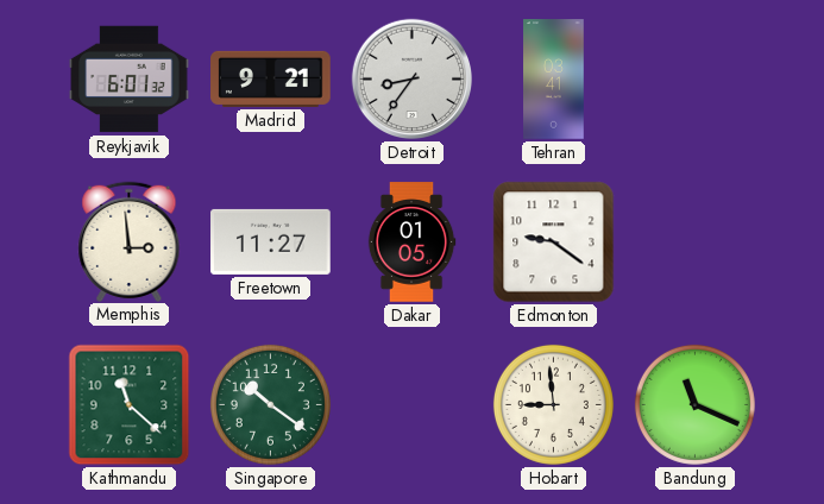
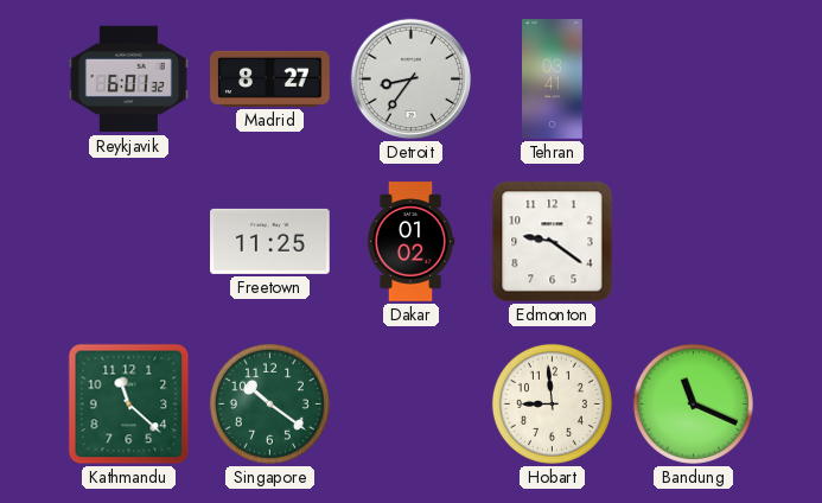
Madrid: 9:21 -> 8:27
Memphis: 2:59 -> none
Freetown: 11:27 -> 11:25
Dakar: 01:05 -> 01:02
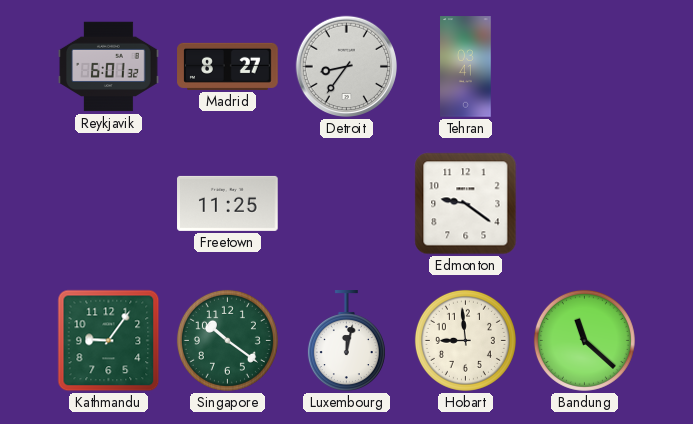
Dakar: 01:02 -> none
Kathmandu: 11:22 -> 9:06
Luxembourg: none -> 12:02
Bandung: 11:19 -> 11:22
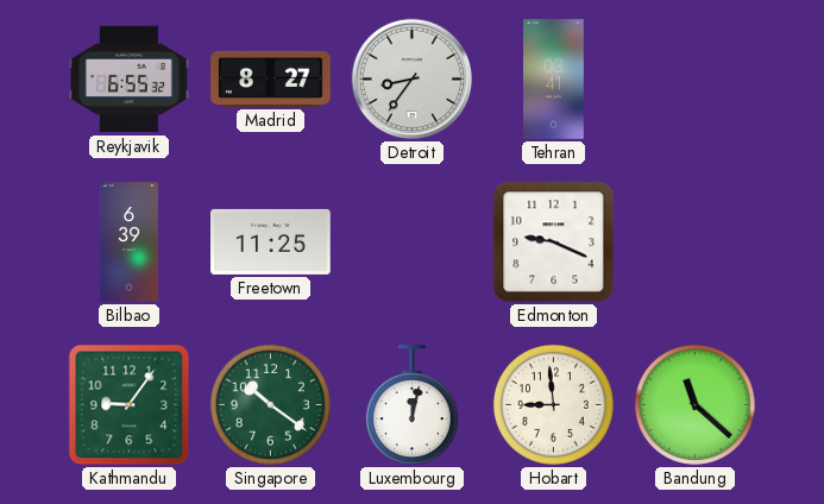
Reykjavik: 6:01 -> 6:55
Bilbao: none -> 6:39
Edmonton: 9:21 -> 9:19
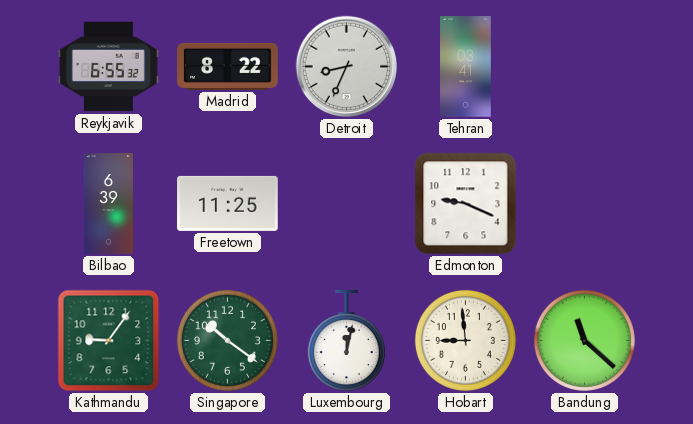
Madrid: 8:27 -> 8:22
Detroit: 8:36 -> 8:34
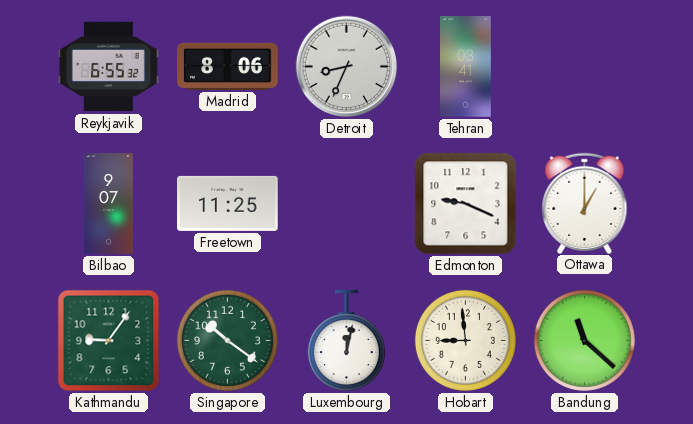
Madrid: 8:22 -> 8:06
Bilbao: 6:39 -> 9:07
Ottawa: none -> 1:00
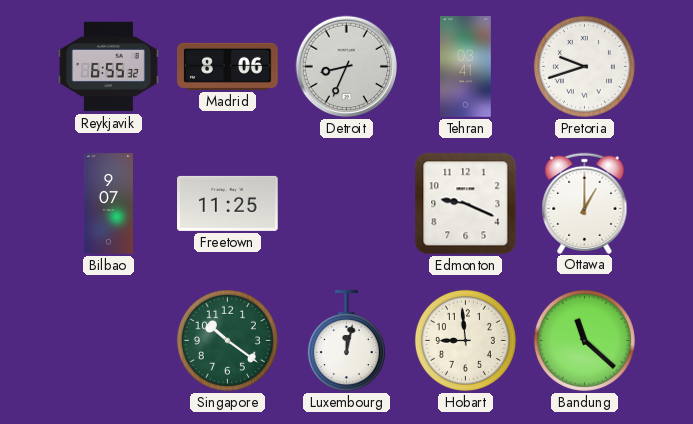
Pretoria: none -> 9:42
Kathmandu: 9:06 -> none
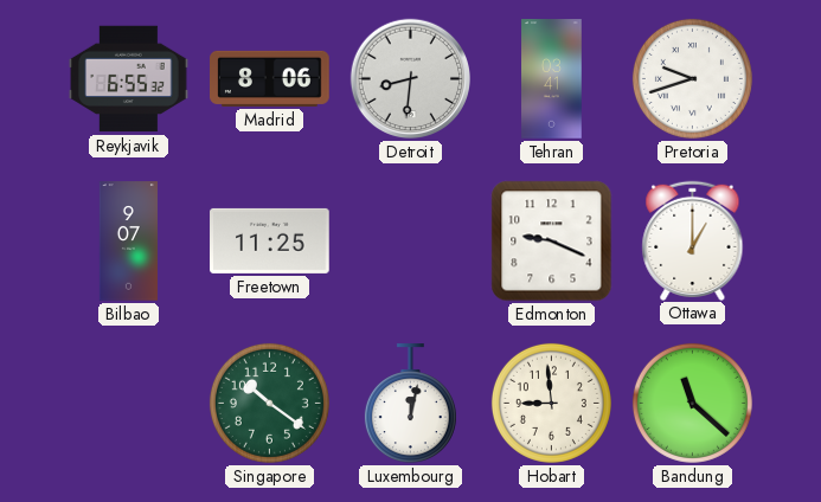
Detroit: 8:34 -> 8:31
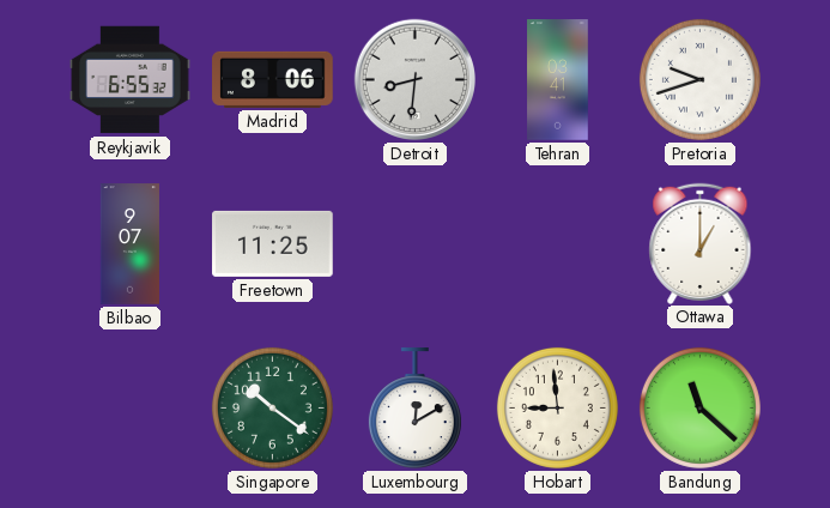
Edmonton: 9:19 -> none
Luxembourg: 12:02 -> 12:10
